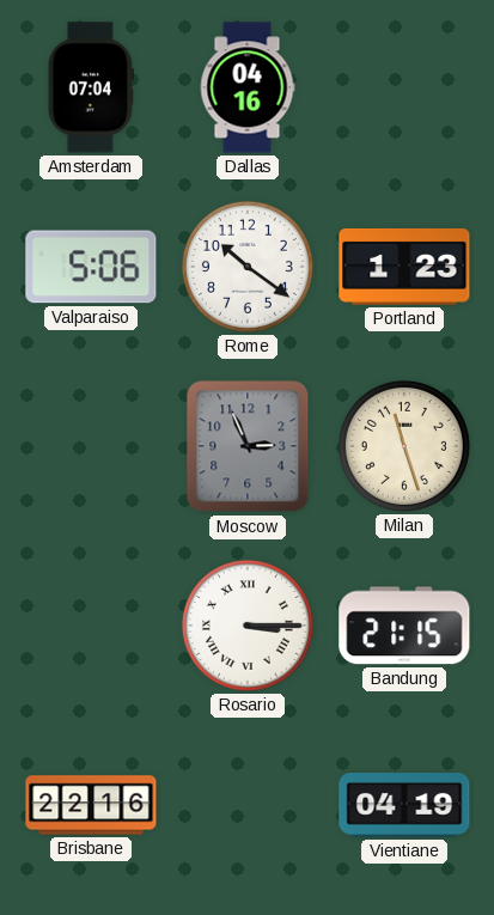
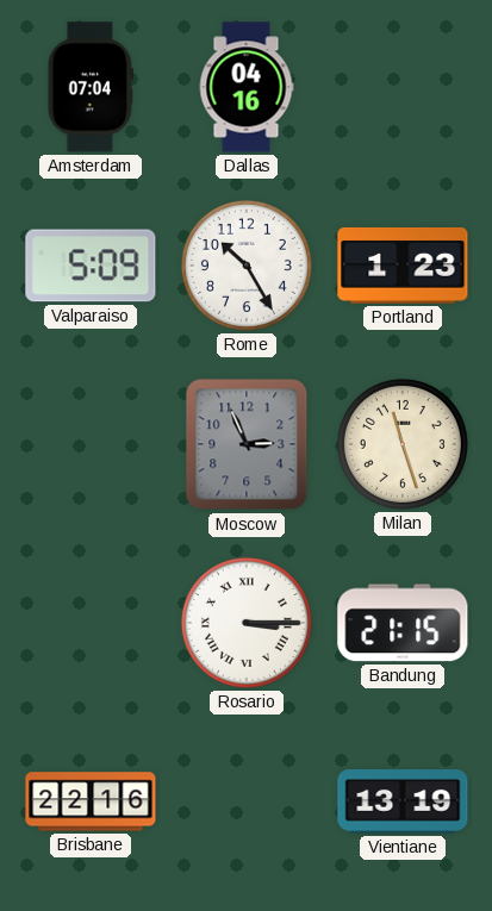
Valparaiso: 5:06 -> 5:09
Rome: 10:21 -> 10:25
Vientiane: 04:19 -> 13:19
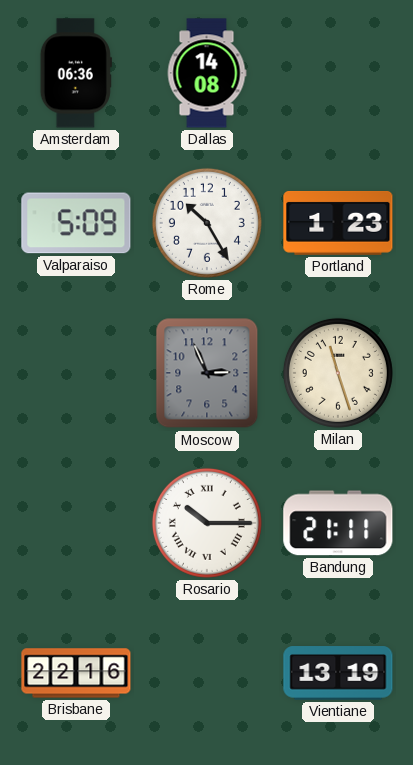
Amsterdam: 07:04 -> 06:36
Dallas: 04:16 -> 14:08
Rosario: 3:15 -> 10:15
Bandung: 21:15 -> 21:11
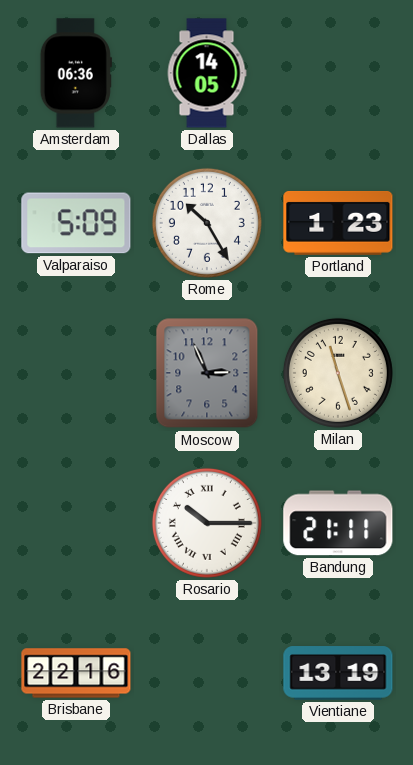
Dallas: 14:08 -> 14:05
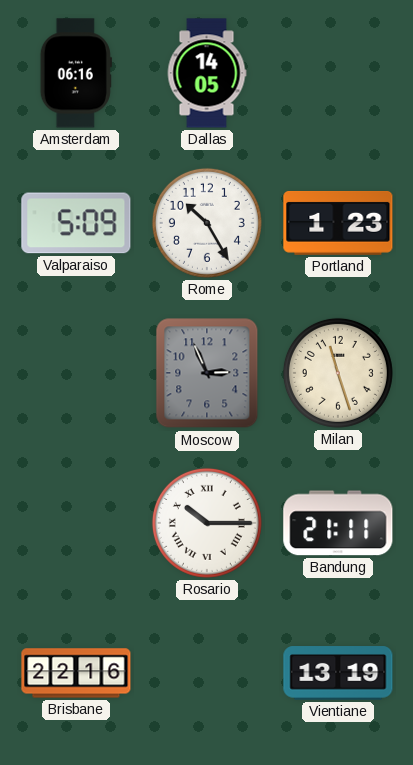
Amsterdam: 06:36 -> 06:16
